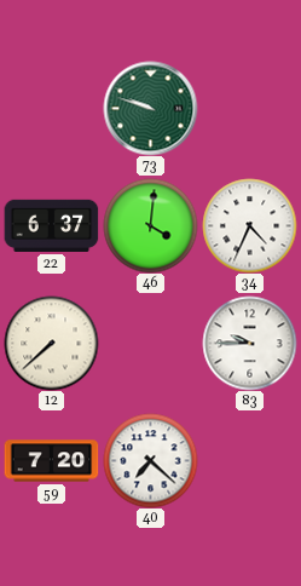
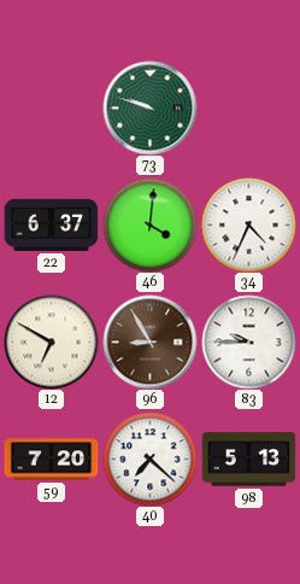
12: 7:38 -> 6:50
96: none -> 8:55
98: none -> 5:13
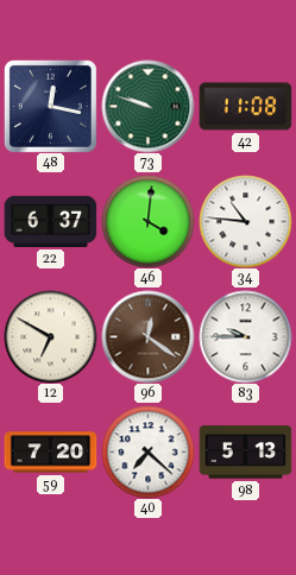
48: none -> 12:17
42: none -> 11:08
34: 4:34 -> 10:46
96: 8:55 -> 12:21
